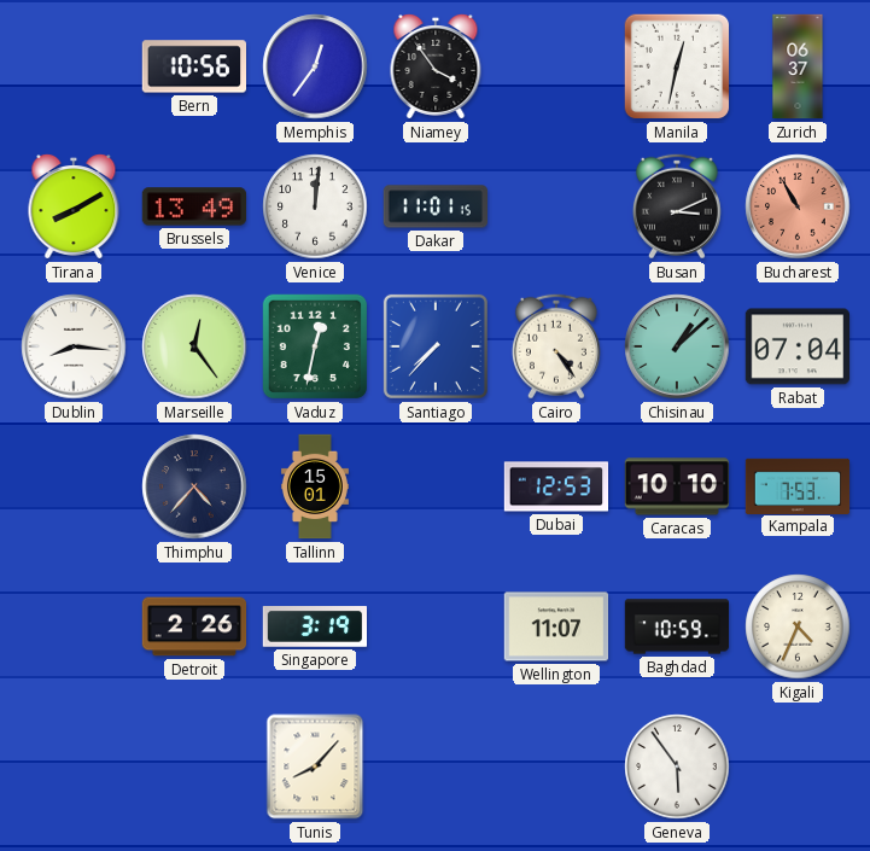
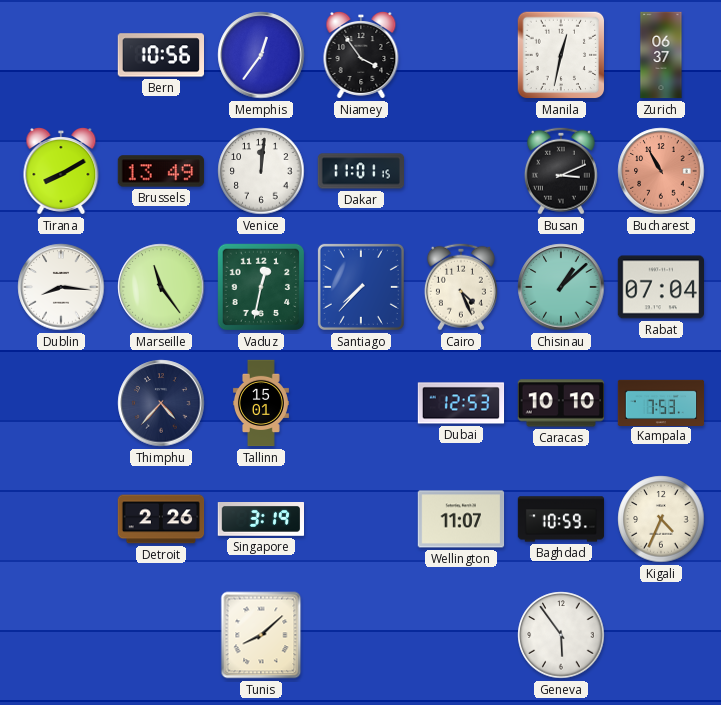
Marseille: 12:24 -> 11:24
Cairo: 4:24 -> 4:26
Tunis: 8:07 -> 8:08
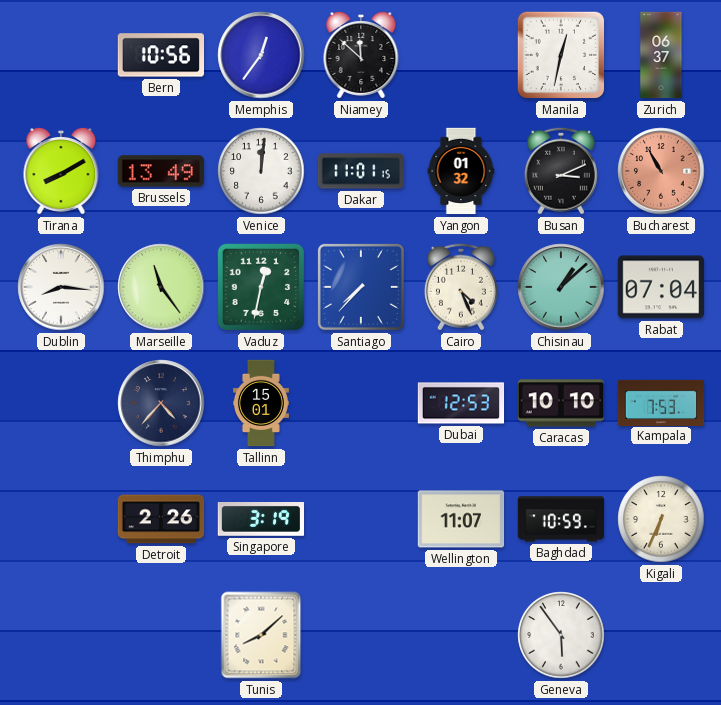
Niamey: 3:54 -> 11:52
Yangon: none -> 01:32
Kigali: 4:34 -> 6:34
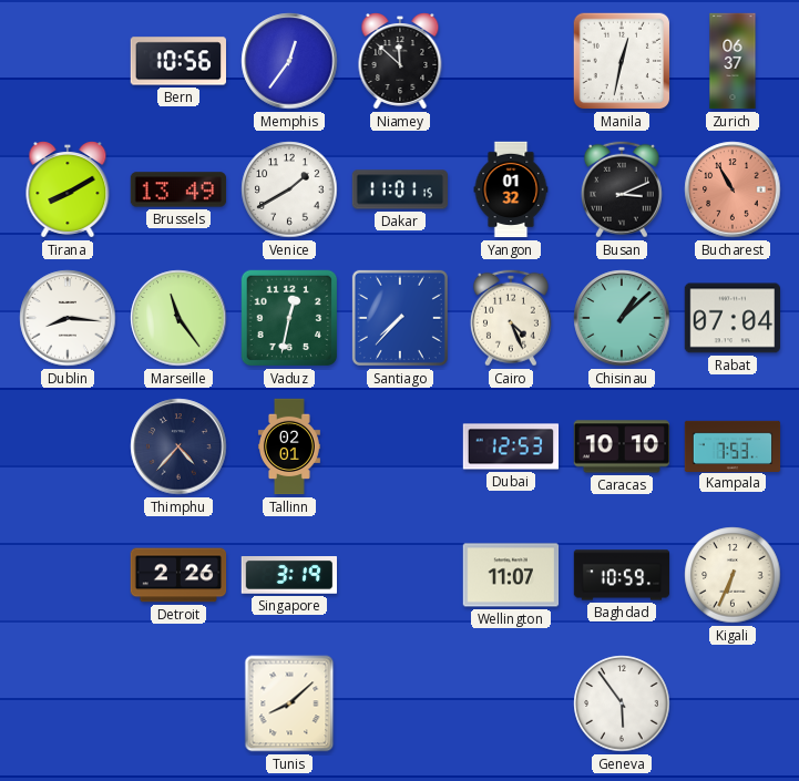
Venice: 12:01 -> 1:40
Tallinn: 15:01 -> 02:01
